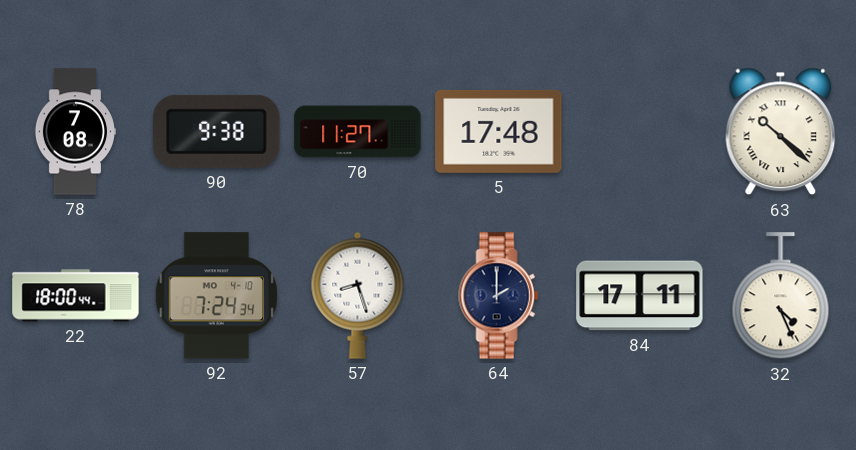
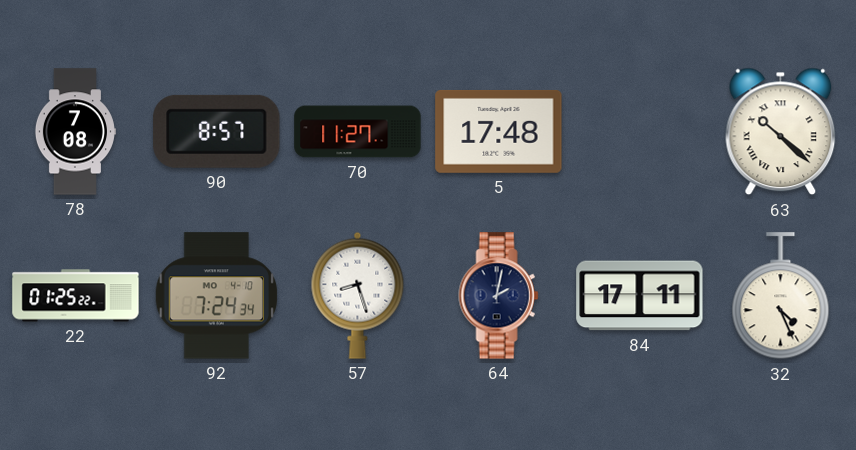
90: 9:38 -> 8:57
22: 18:00 -> 01:25
64: 2:00 -> 2:02
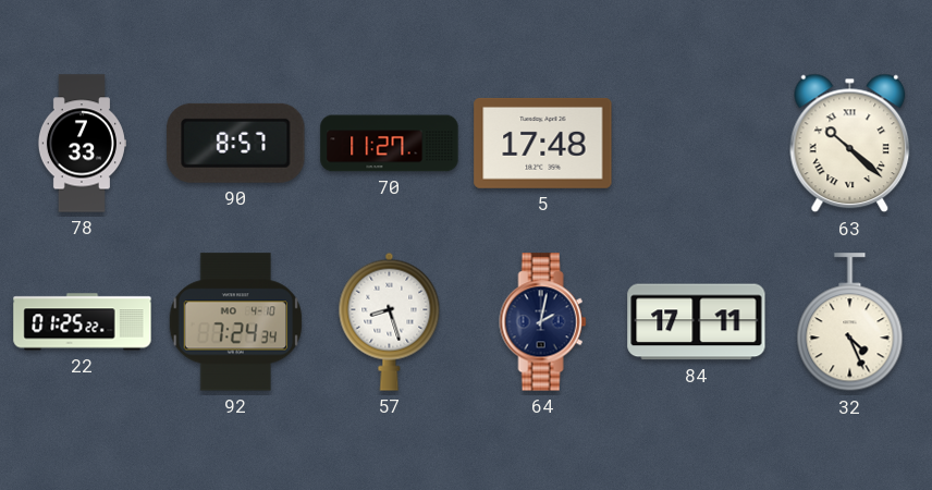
78: 7:08 -> 7:33
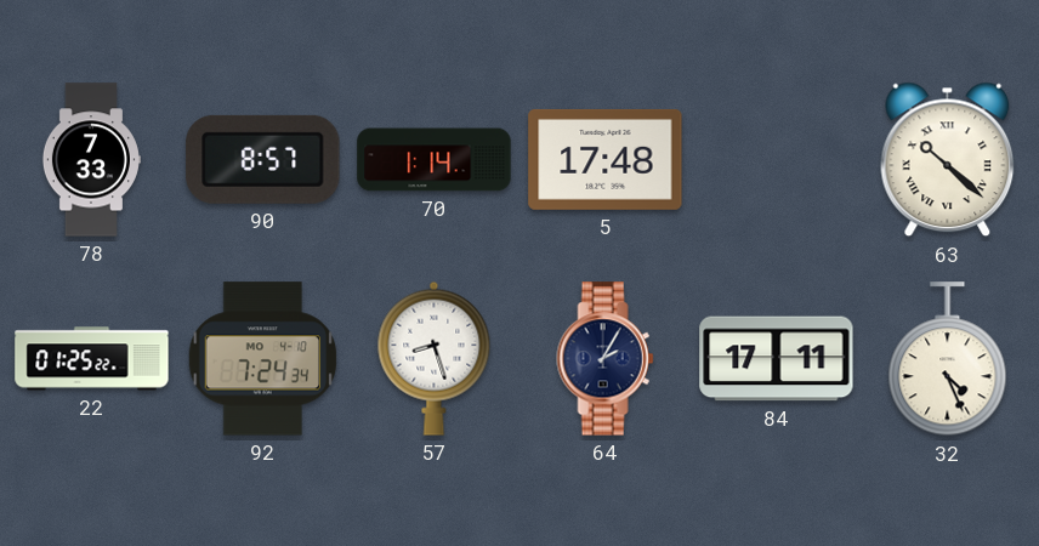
70: 11:27 -> 1:14
64: 2:02 -> 2:05
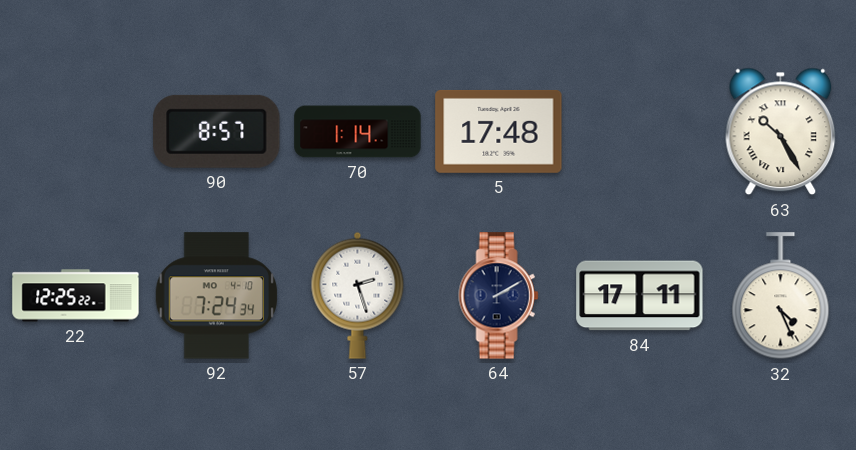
78: 7:33 -> none
63: 10:22 -> 10:25
22: 01:25 -> 12:25
57: 8:27 -> 2:27
64: 2:05 -> 2:10
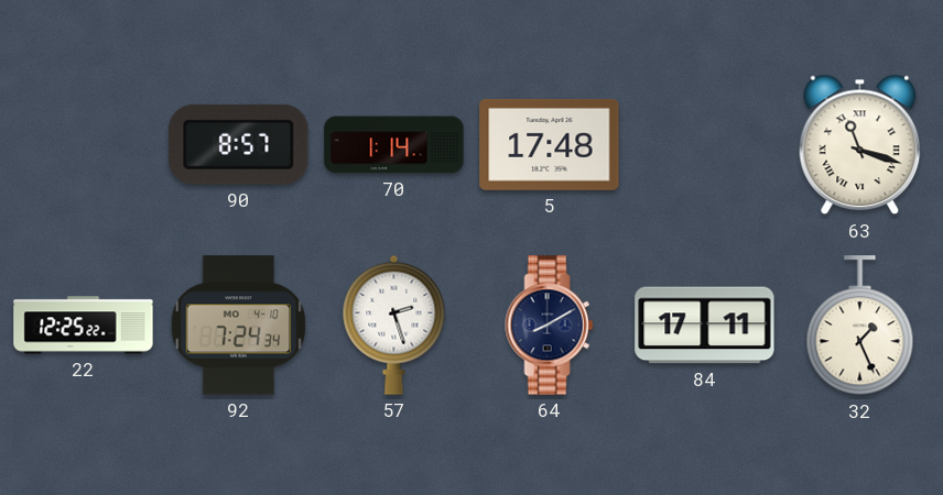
63: 10:25 -> 11:18
64: 2:10 -> 8:10
32: 4:26 -> 1:26
